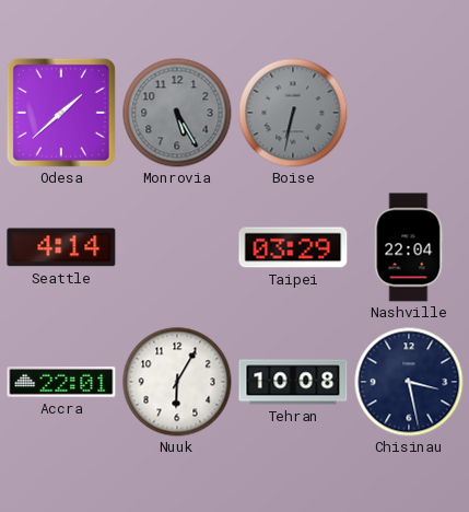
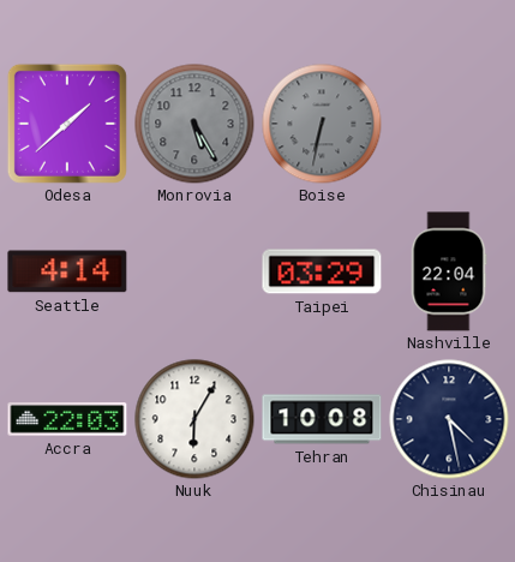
Accra: 22:01 -> 22:03
Chisinau: 3:28 -> 4:28
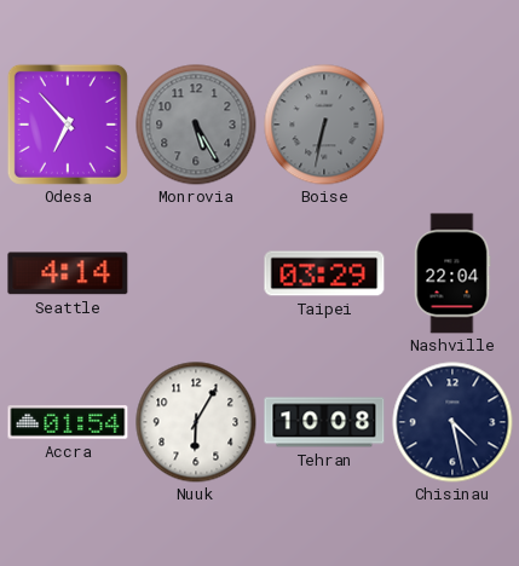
Odesa: 1:38 -> 6:53
Accra: 22:03 -> 01:54
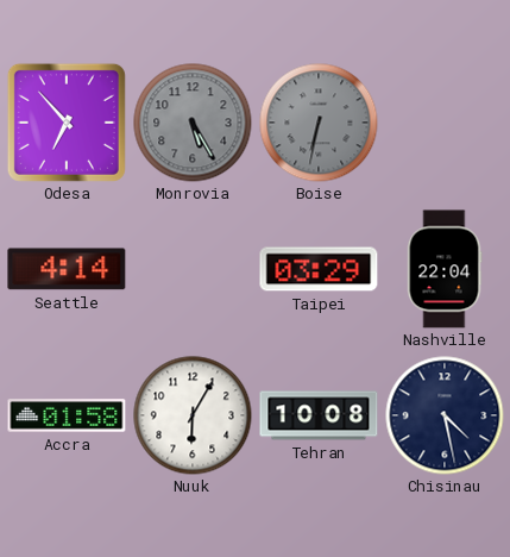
Accra: 01:54 -> 01:58
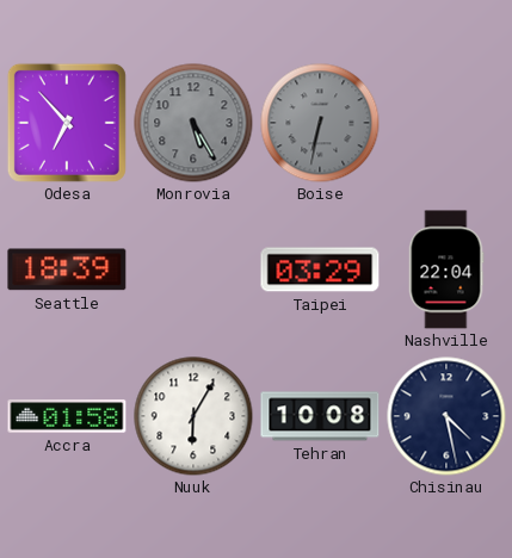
Seattle: 4:14 -> 18:39
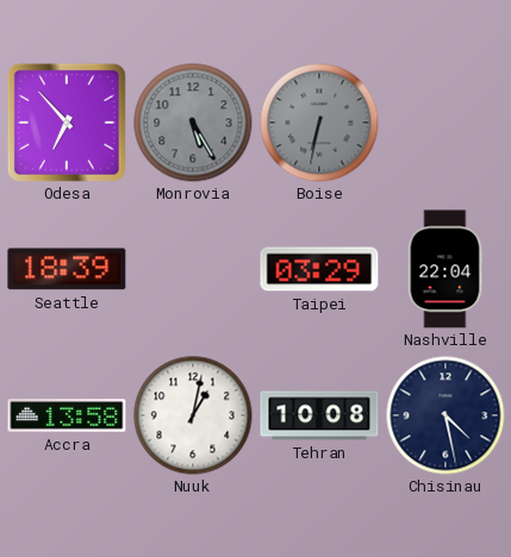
Accra: 01:58 -> 13:58
Nuuk: 6:05 -> 1:02
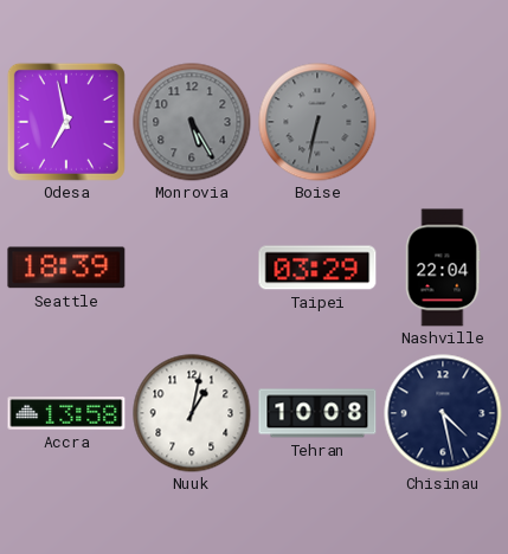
Odesa: 6:53 -> 6:58
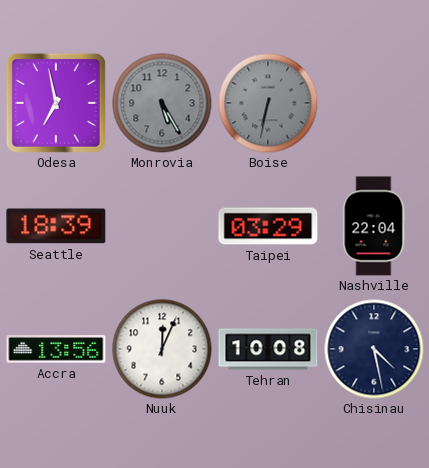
Accra: 13:58 -> 13:56
Nuuk: 1:02 -> 12:04
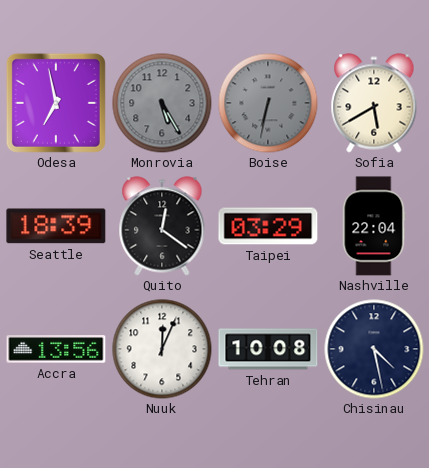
Sofia: none -> 5:40
Quito: none -> 12:21
